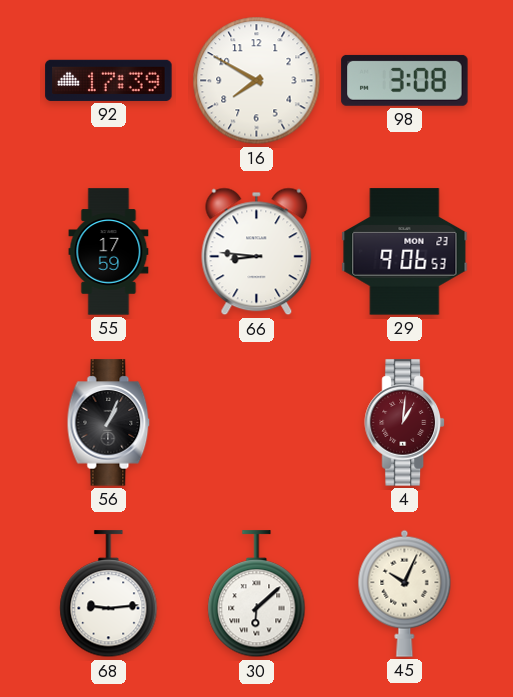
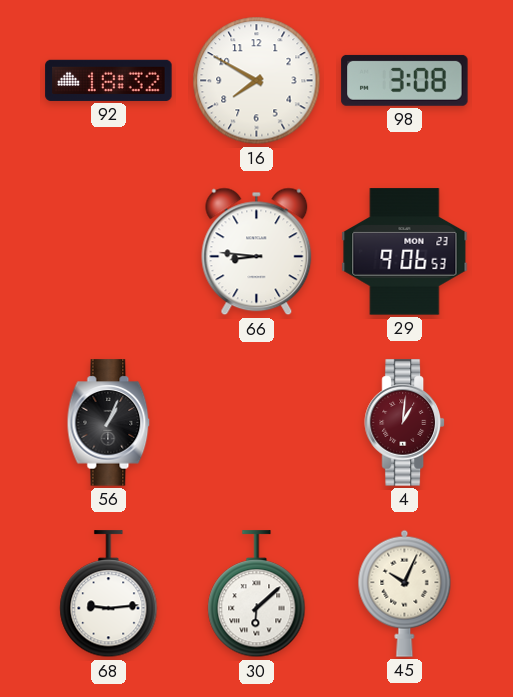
92: 17:39 -> 18:32
55: 17:59 -> none
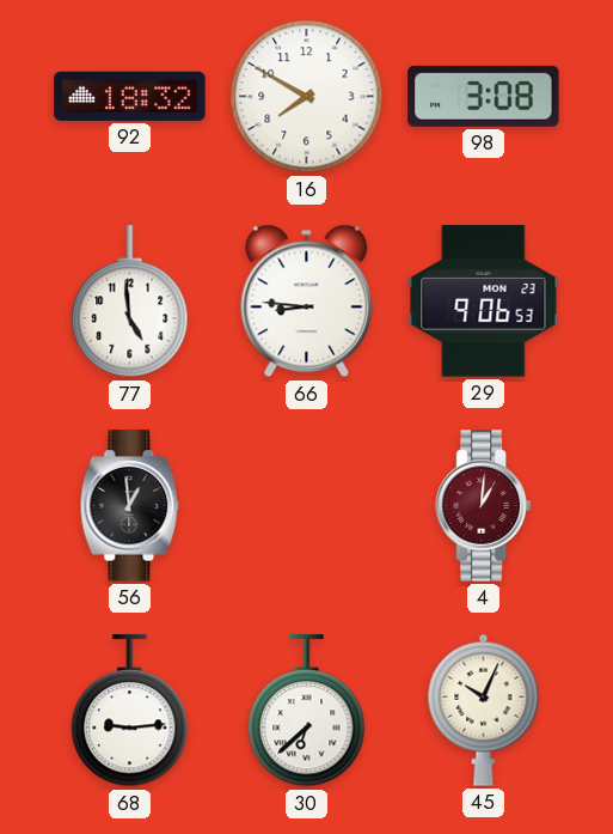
77: none -> 4:59
56: 1:04 -> 12:59
30: 6:08 -> 6:38
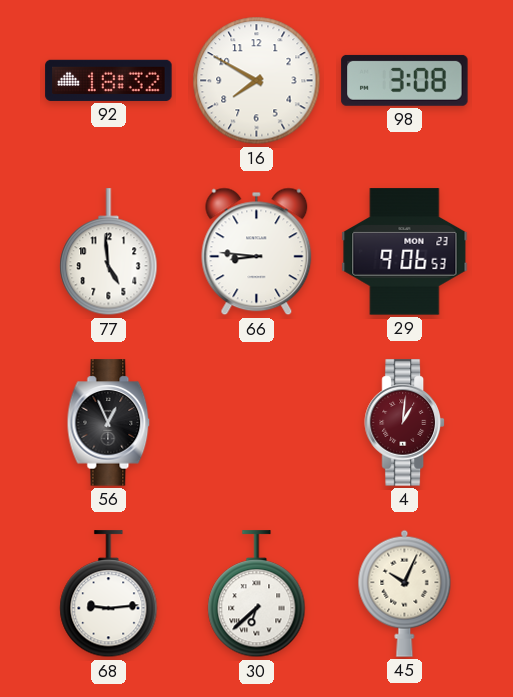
56: 12:59 -> 12:56
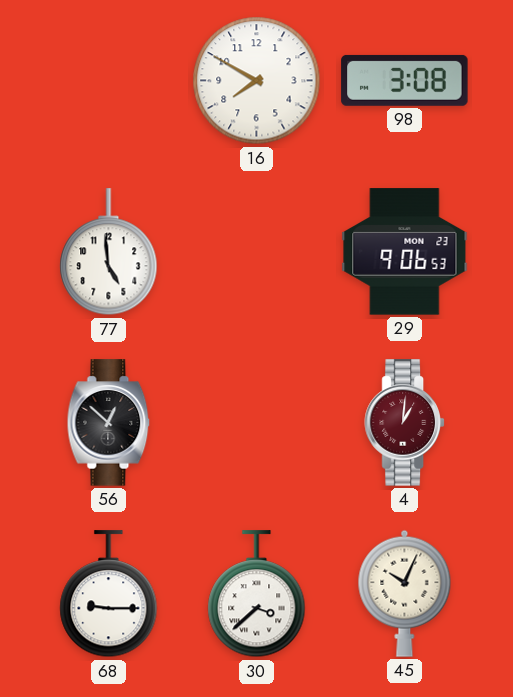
92: 18:32 -> none
66: 8:46 -> none
56: 12:56 -> 12:52
68: 9:14 -> 9:15
30: 6:38 -> 3:38
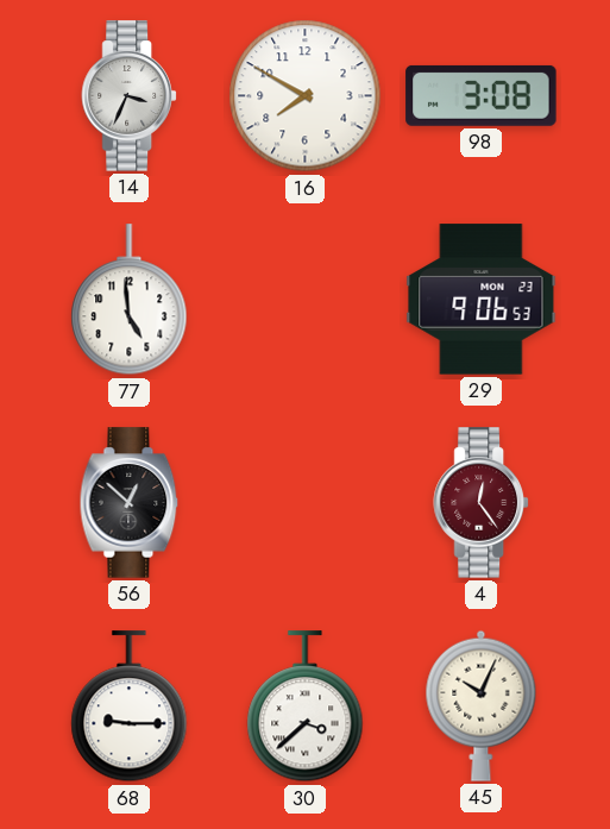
14: none -> 3:34
4: 1:01 -> 12:24
